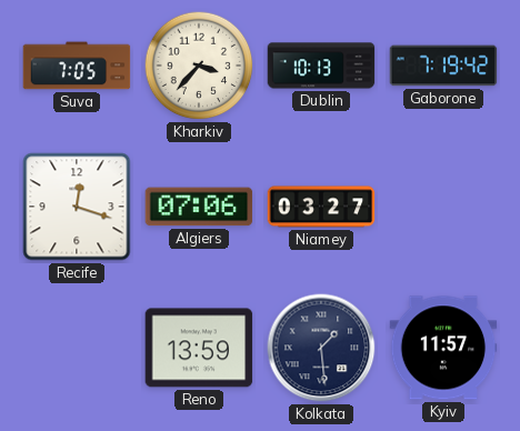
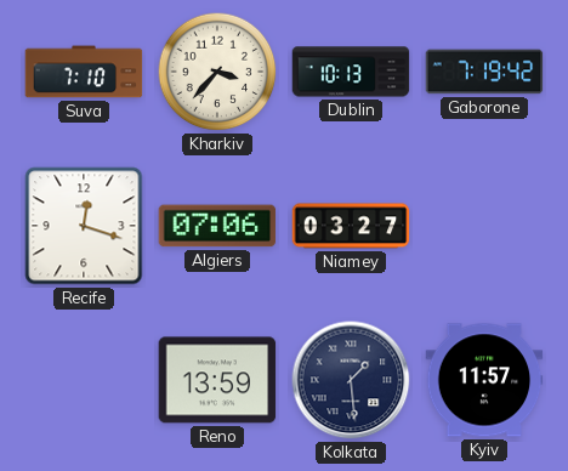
Suva: 7:05 -> 7:10
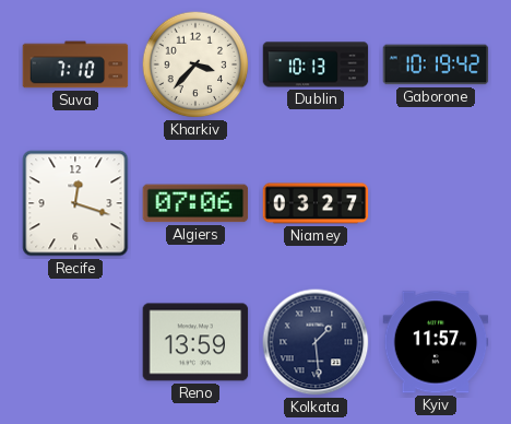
Gaborone: 7:19 -> 10:19
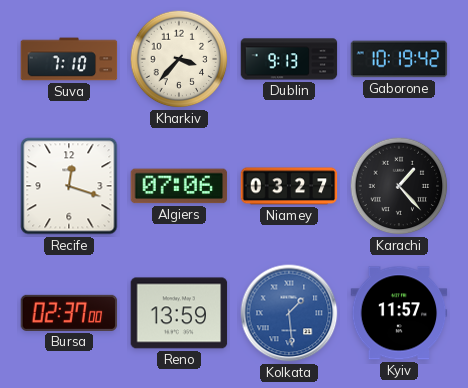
Dublin: 10:13 -> 9:13
Karachi: none -> 1:23
Bursa: none -> 02:37
Kolkata dial: navy -> blue
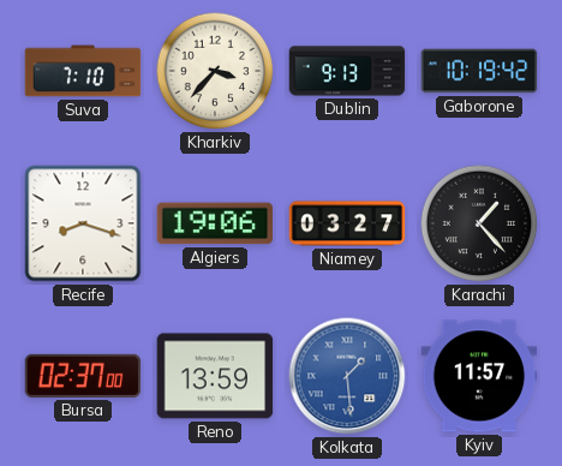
Recife: 12:18 -> 8:18
Algiers: 07:06 -> 19:06
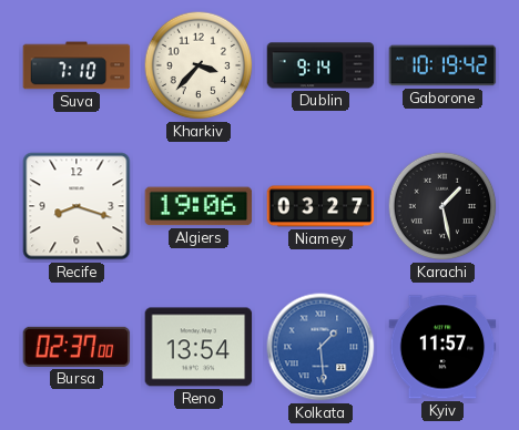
Dublin: 9:13 -> 9:14
Karachi: 1:23 -> 1:28
Reno: 13:59 -> 13:54
